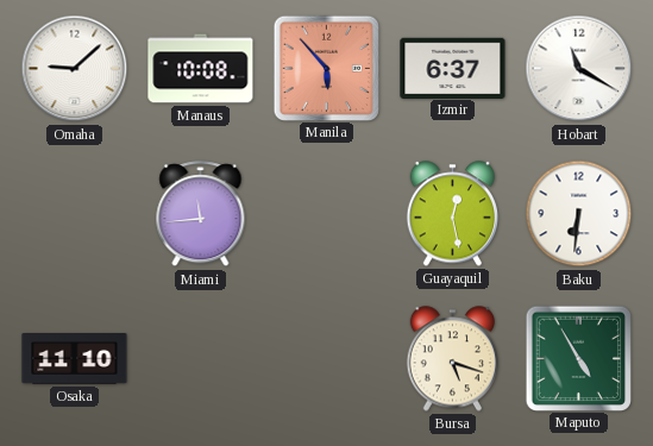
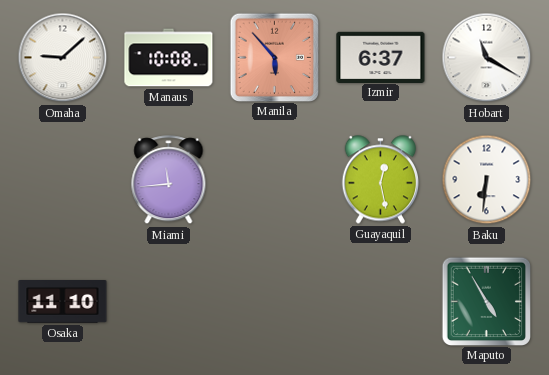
Bursa: 5:18 -> none
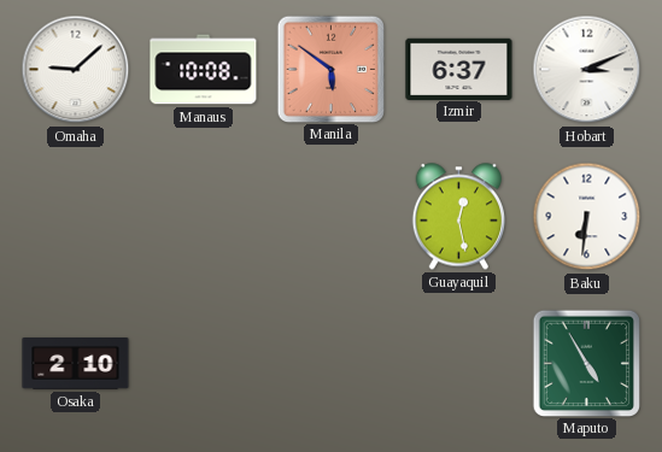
Manila: 5:53 -> 5:51
Hobart: 11:20 -> 3:11
Miami: 11:44 -> none
Osaka: 11:10 -> 2:10
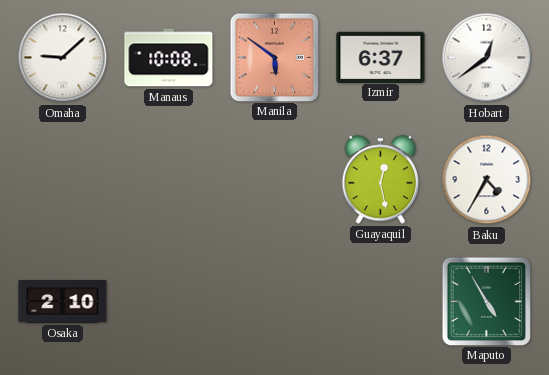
Hobart: 3:11 -> 12:39
Baku: 6:31 -> 4:35
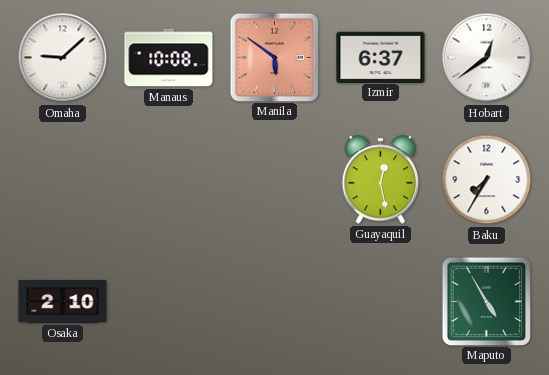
Baku: 4:35 -> 7:35
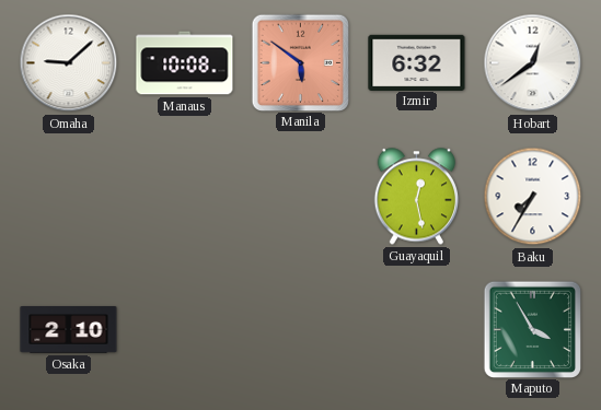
Izmir: 6:37 -> 6:32
Maputo: 4:55 -> 3:55
